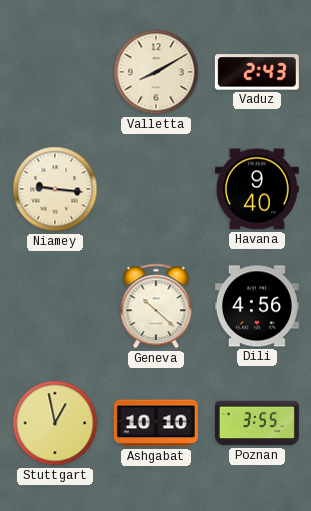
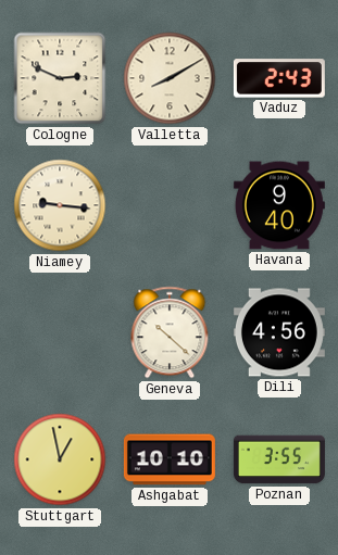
Cologne: none -> 2:49
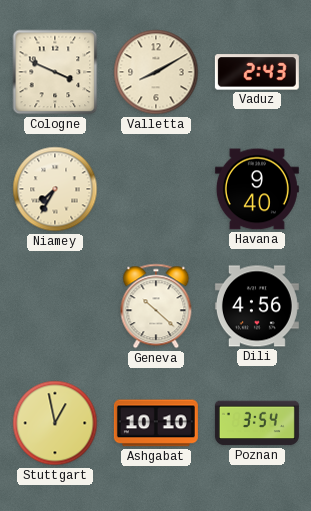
Cologne: 2:49 -> 3:49
Niamey: 9:16 -> 7:35
Poznan: 3:55 -> 3:54
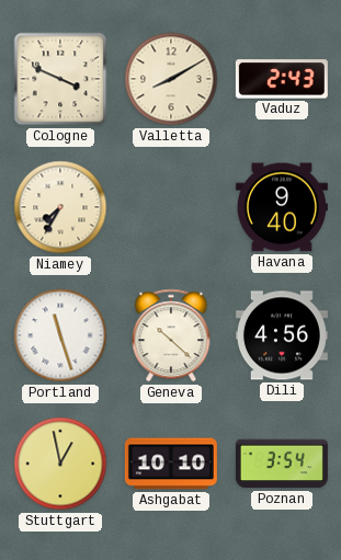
Portland: none -> 11:27
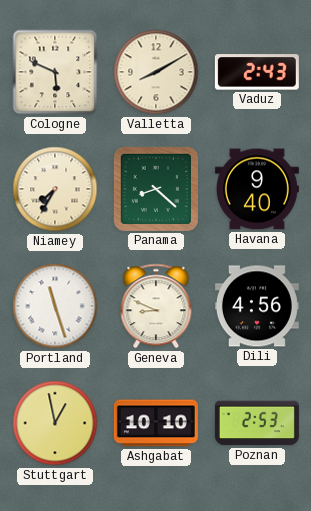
Cologne: 3:49 -> 5:49
Panama: none -> 8:22
Geneva: 10:22 -> 8:49
Poznan: 3:54 -> 2:53
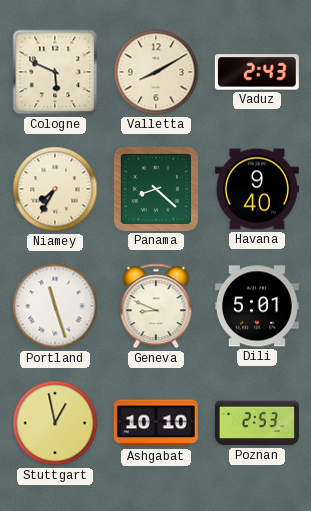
Dili: 4:56 -> 5:01
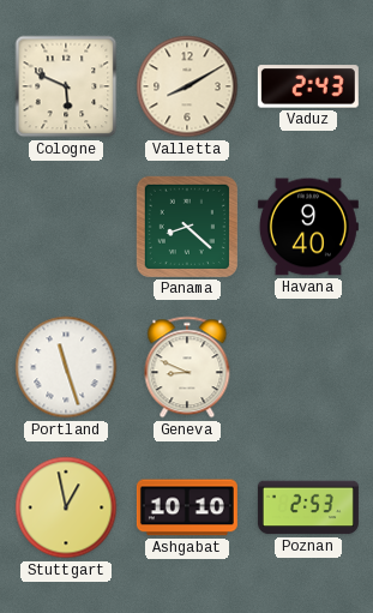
Niamey: 7:35 -> none
Dili: 5:01 -> none
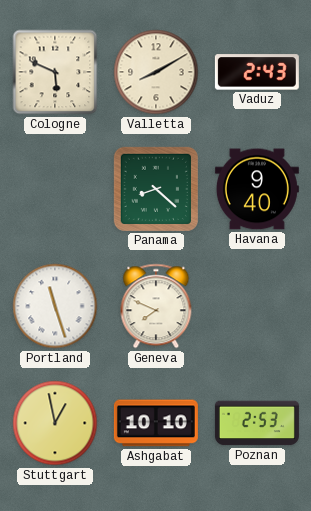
Geneva: 8:49 -> 7:49
